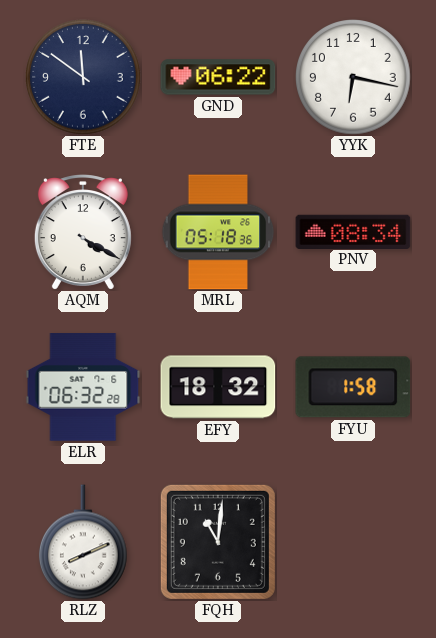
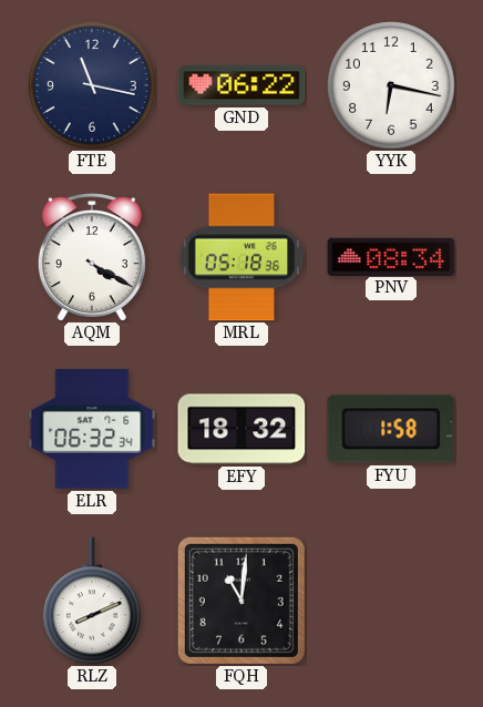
FTE: 11:51 -> 11:17
ELR: 06:32:28 -> 06:32:34
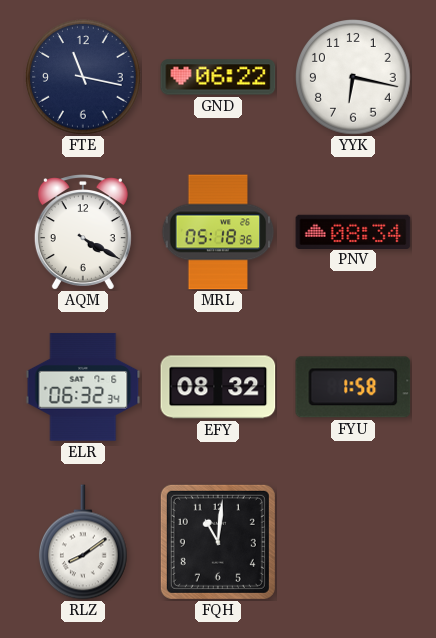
EFY: 18:32 -> 08:32
RLZ: 8:11 -> 8:09
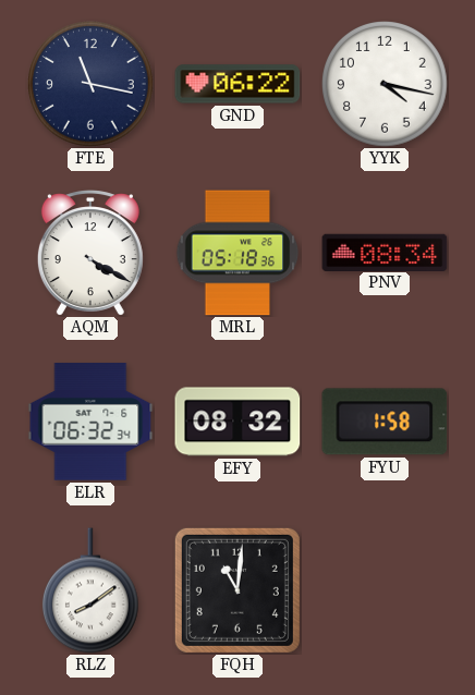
YYK: 6:17 -> 4:17
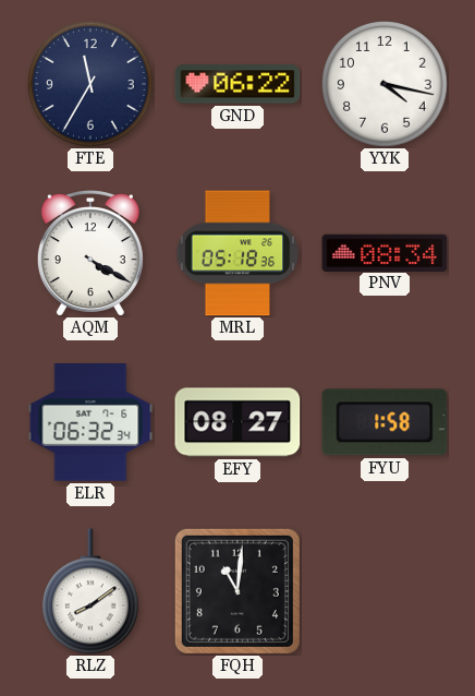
FTE: 11:17 -> 11:35
EFY: 08:32 -> 08:27
